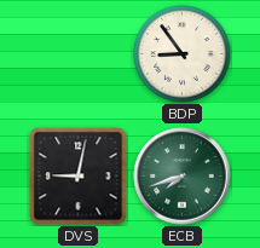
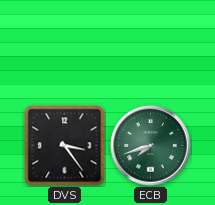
BDP: 8:54 -> none
DVS: 9:02 -> 3:24
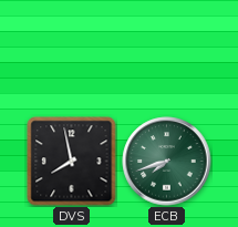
DVS: 3:24 -> 7:58
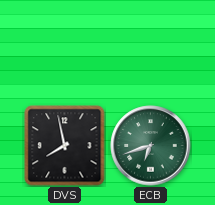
ECB: 7:42 -> 6:42
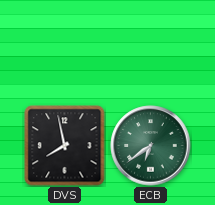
ECB: 6:42 -> 6:39
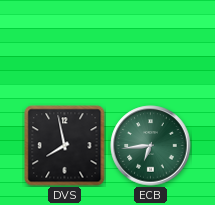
ECB: 6:39 -> 6:44
